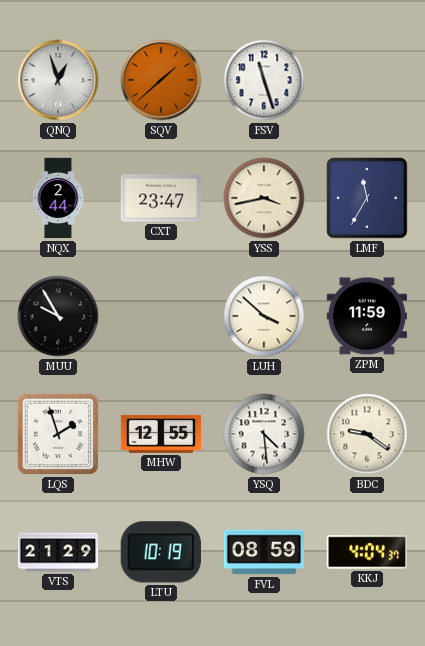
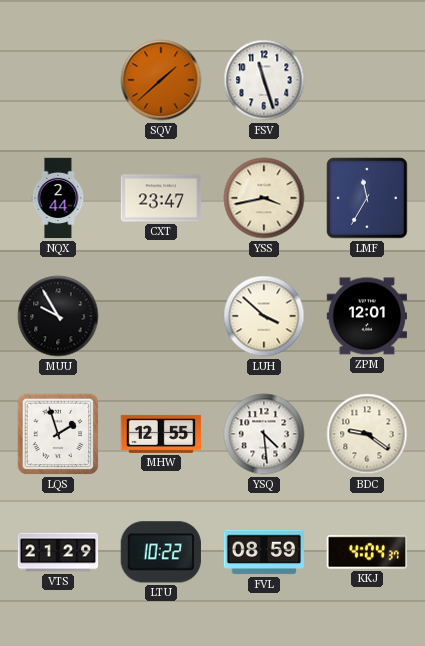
QNQ: 12:57 -> none
ZPM: 11:59 -> 12:01
LTU: 10:19 -> 10:22
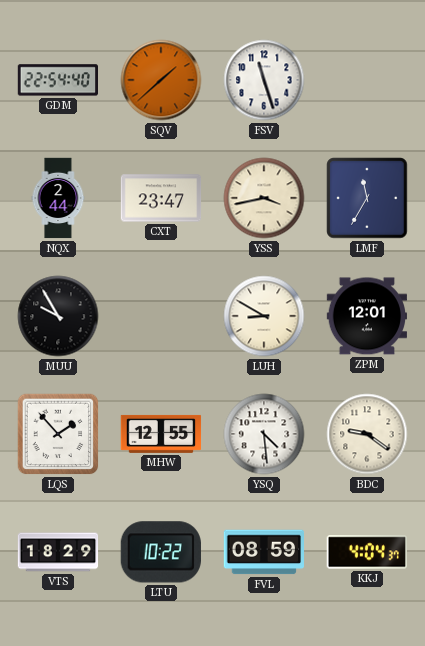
GDM: none -> 22:54
LUH: 3:52 -> 8:50
LQS: 1:57 -> 1:53
VTS: 21:29 -> 18:29
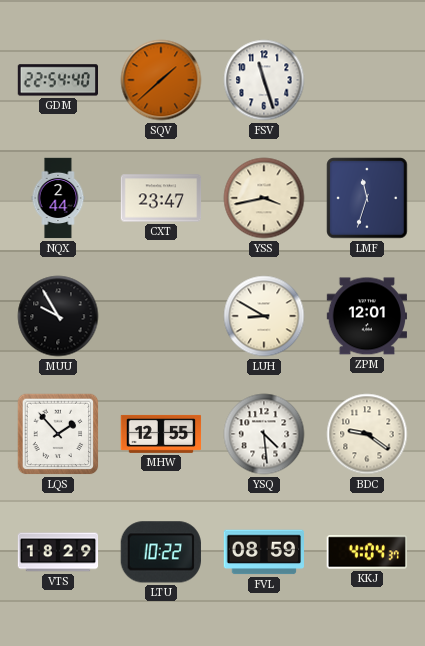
LMF: 11:35 -> 11:33
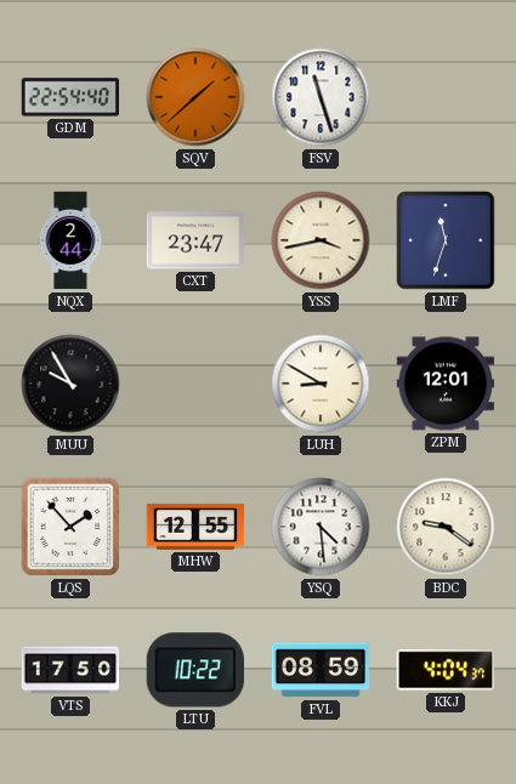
VTS: 18:29 -> 17:50
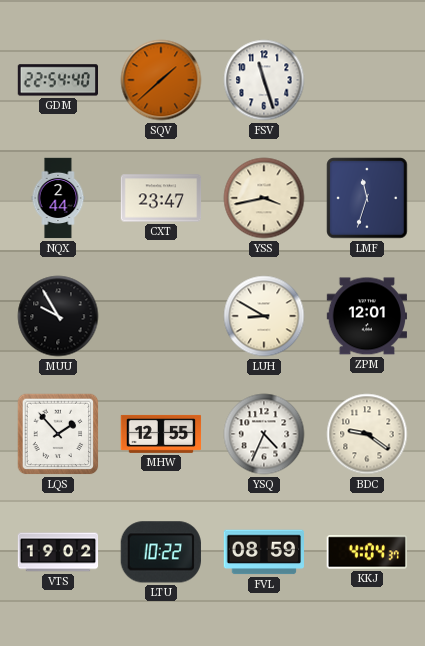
YSQ: 4:29 -> 4:34
VTS: 17:50 -> 19:02
